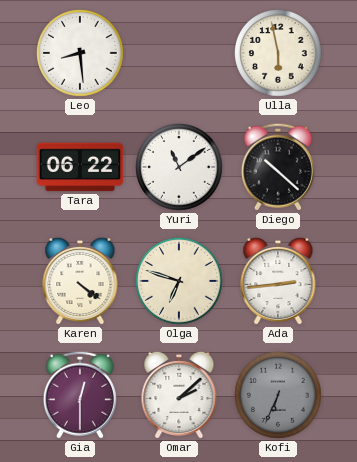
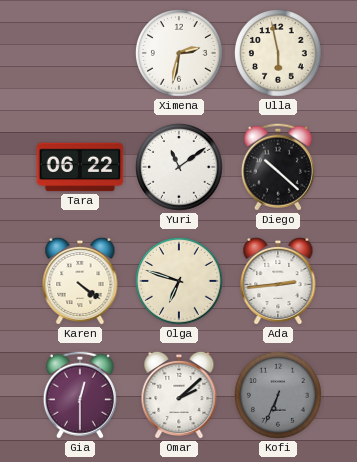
Leo: 8:29 -> none
Ximena: none -> 2:32
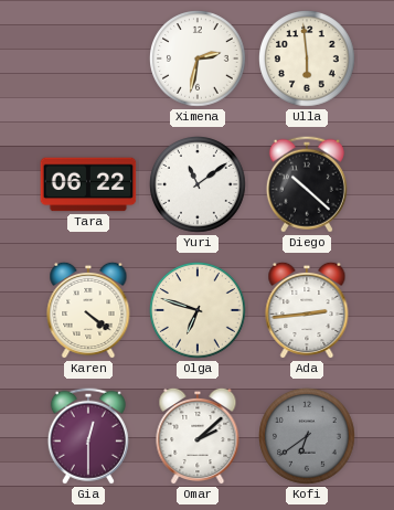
Ulla: 5:58 -> 5:59
Kofi: 6:34 -> 6:39
